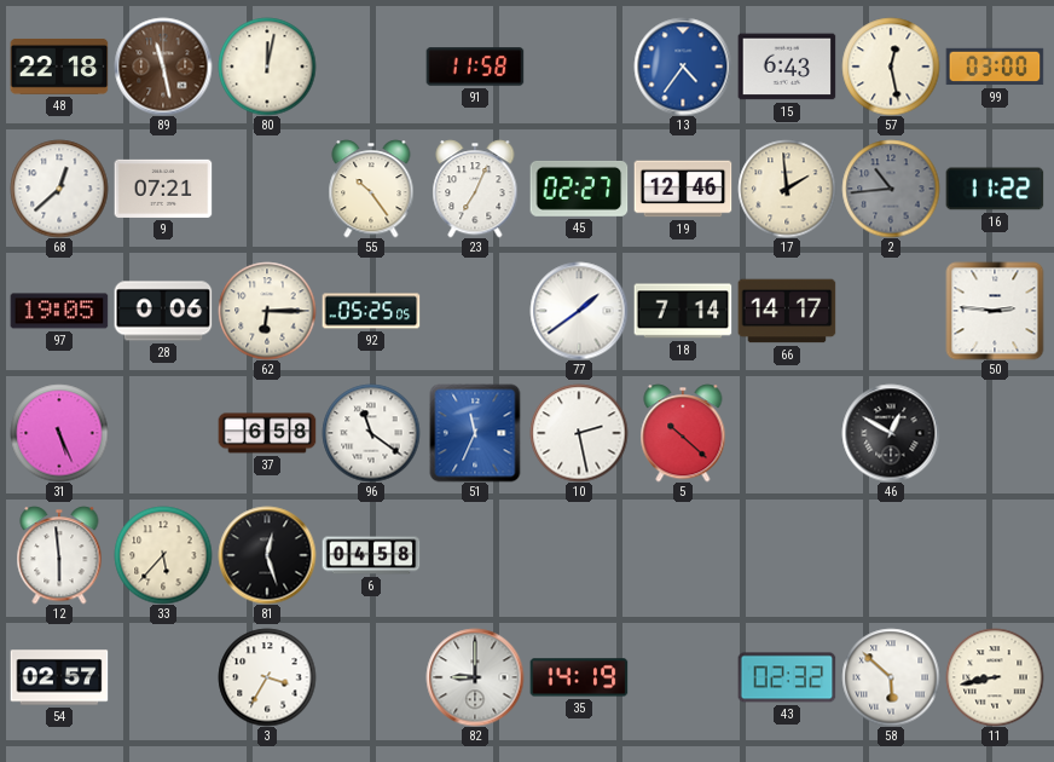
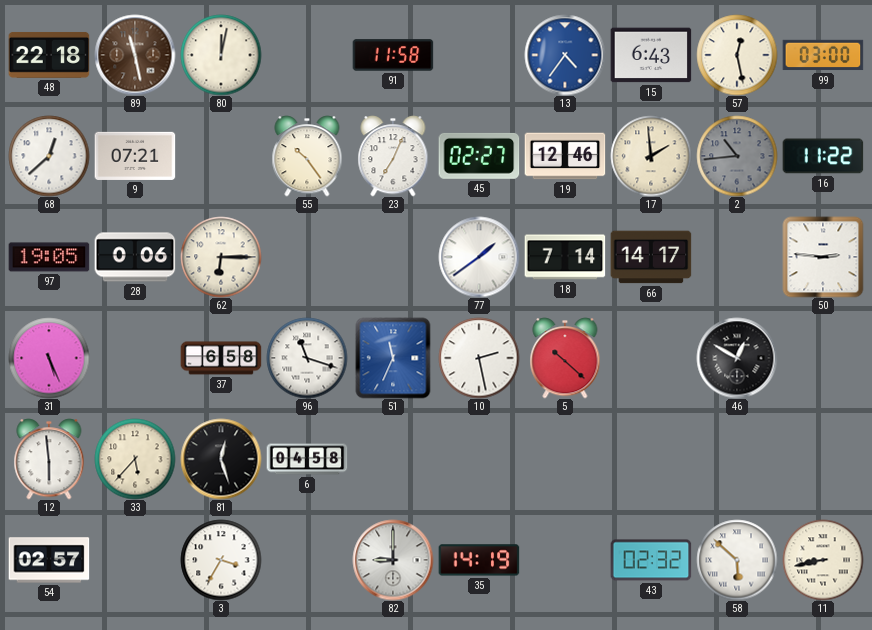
92: 05:25 -> none
96: 11:21 -> 11:18
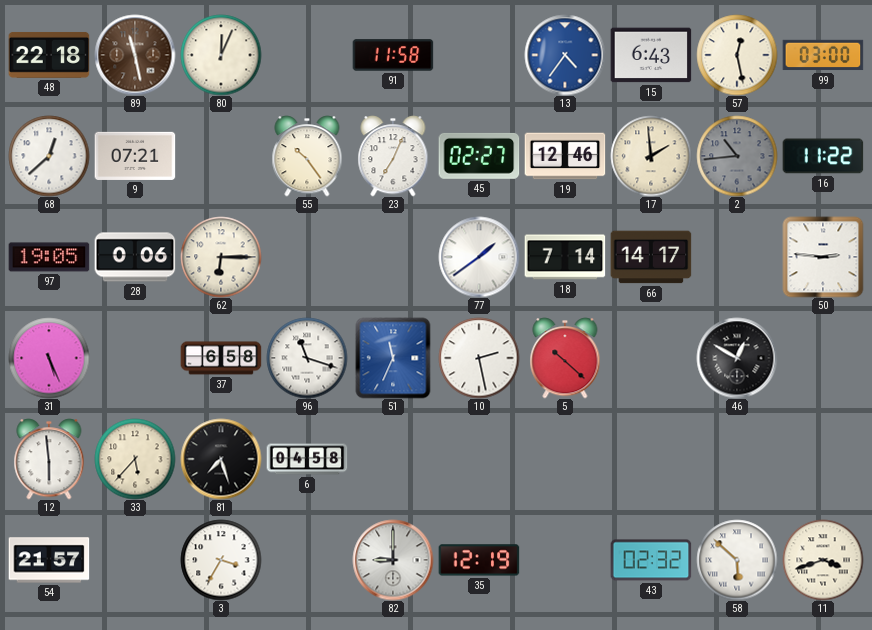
80: 12:02 -> 12:04
81: 12:27 -> 7:27
54: 02:57 -> 21:57
35: 14:19 -> 12:19
11: 8:43 -> 3:42
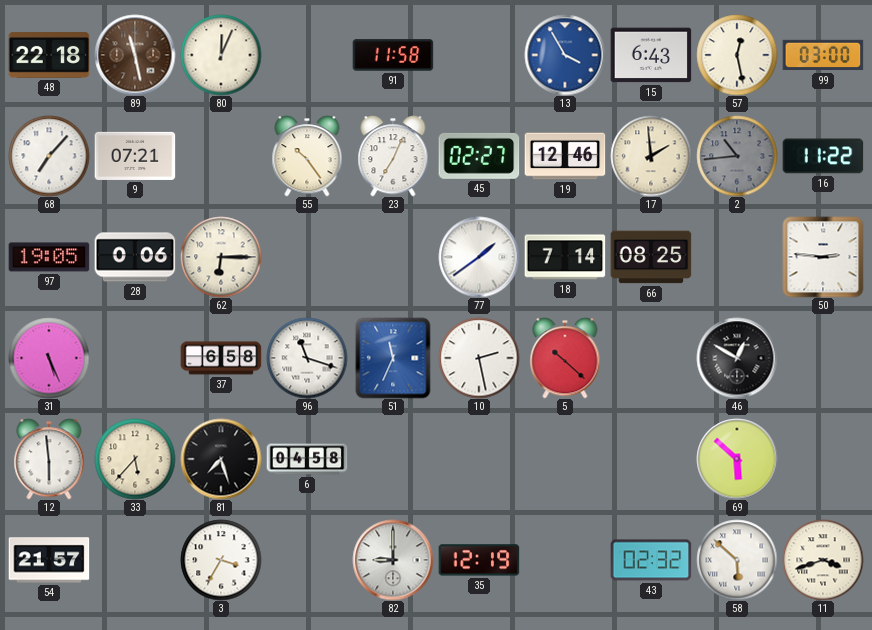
13: 4:36 -> 3:55
68: 12:38 -> 7:07
66: 14:17 -> 08:25
69: none -> 5:52
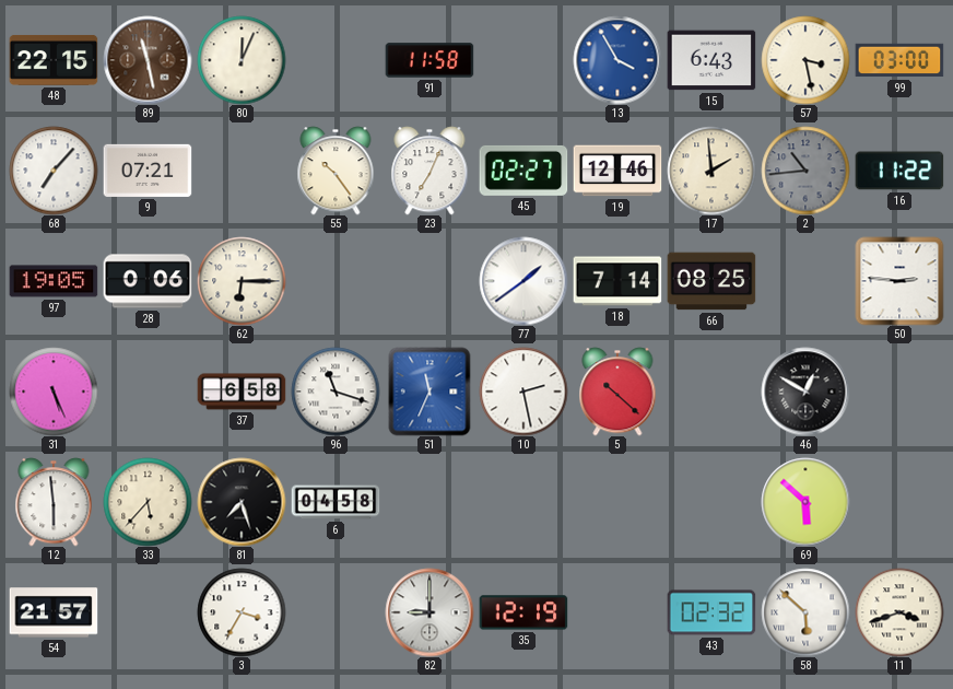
48: 22:18 -> 22:15
57: 12:28 -> 3:28
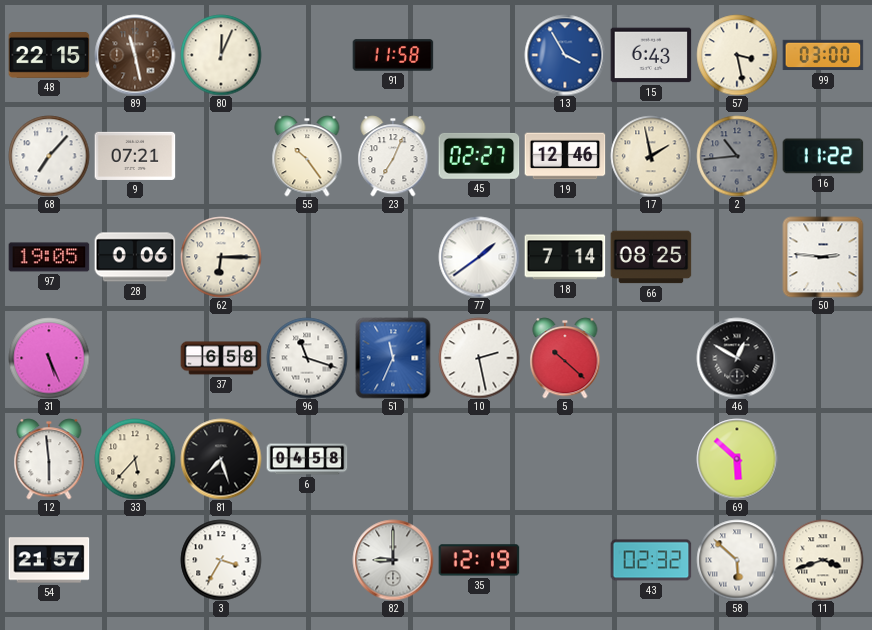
17: 1:59 -> 1:58
